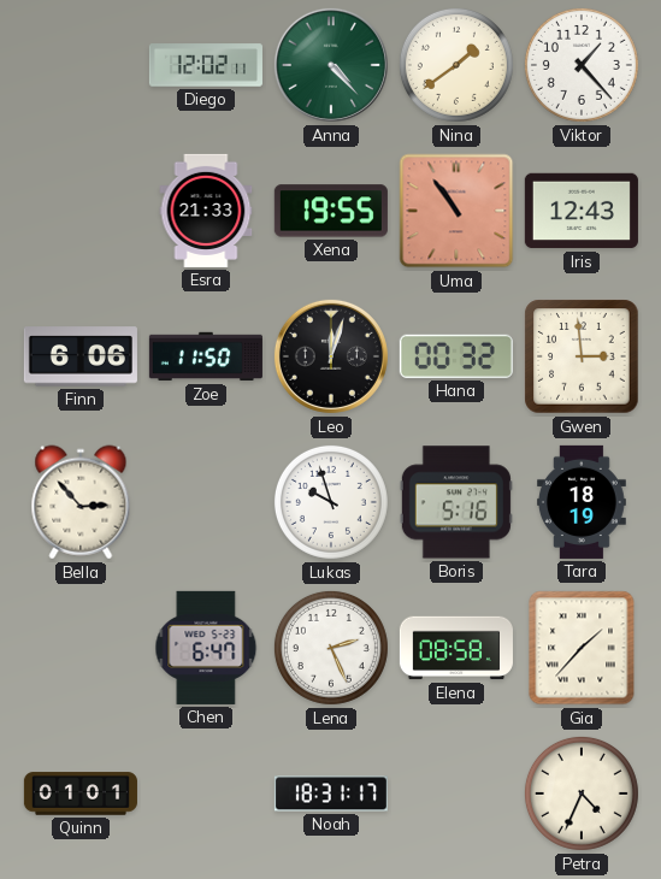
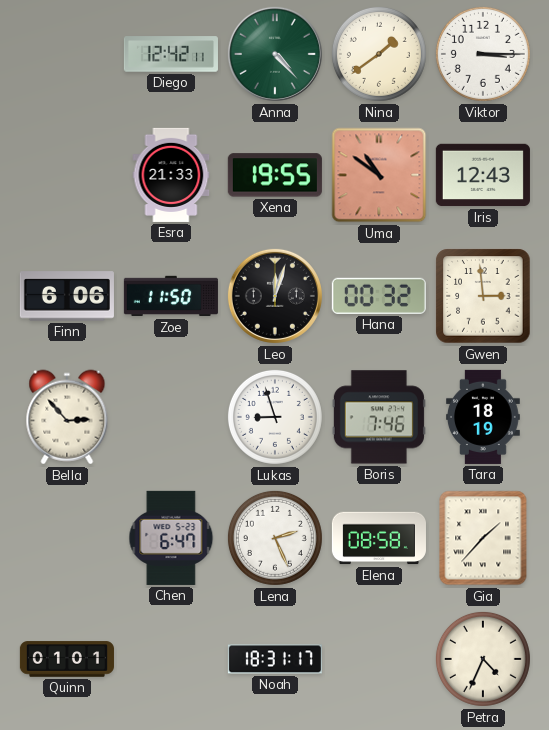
Diego: 12:02 -> 12:42
Viktor: 1:23 -> 3:15
Uma: 10:54 -> 10:51
Lukas: 9:57 -> 8:57
Boris: 5:16 -> 7:46
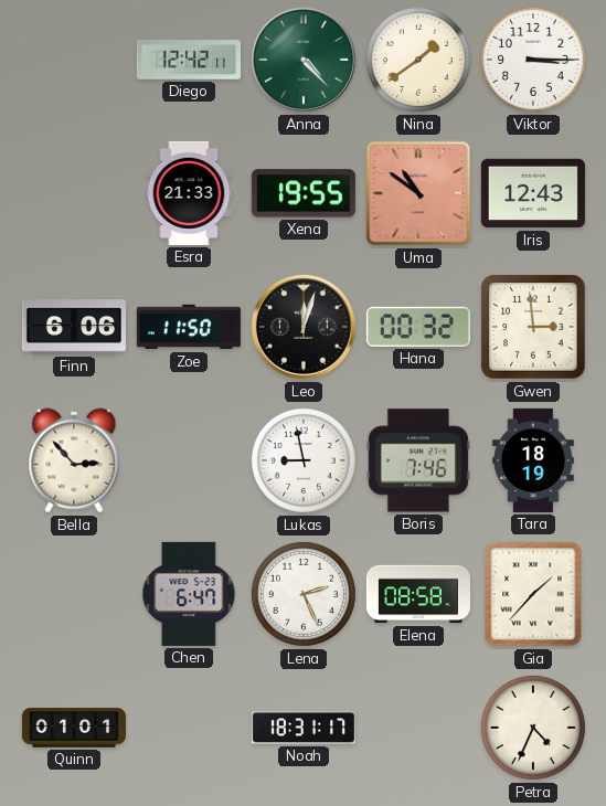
Lukas: 8:57 -> 8:58
